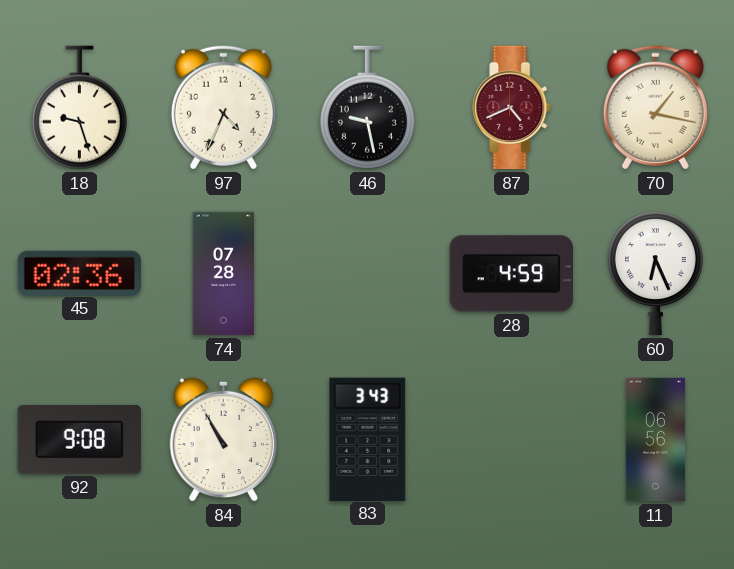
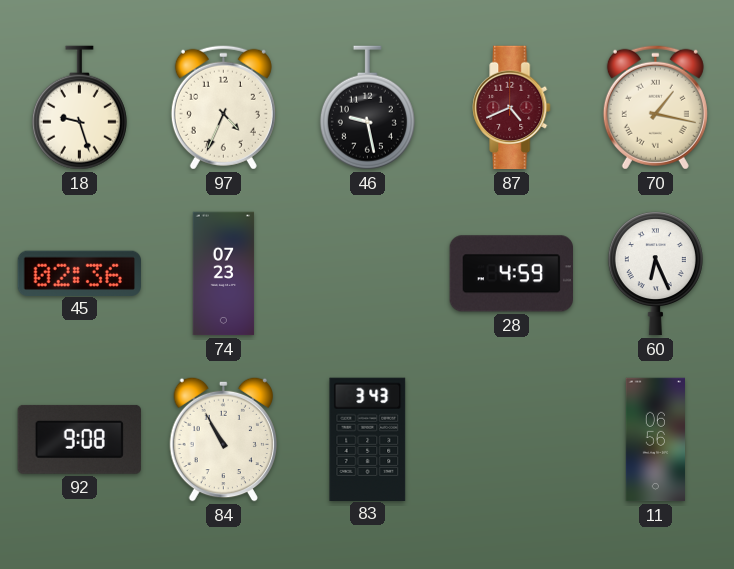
74: 07:28 -> 07:23
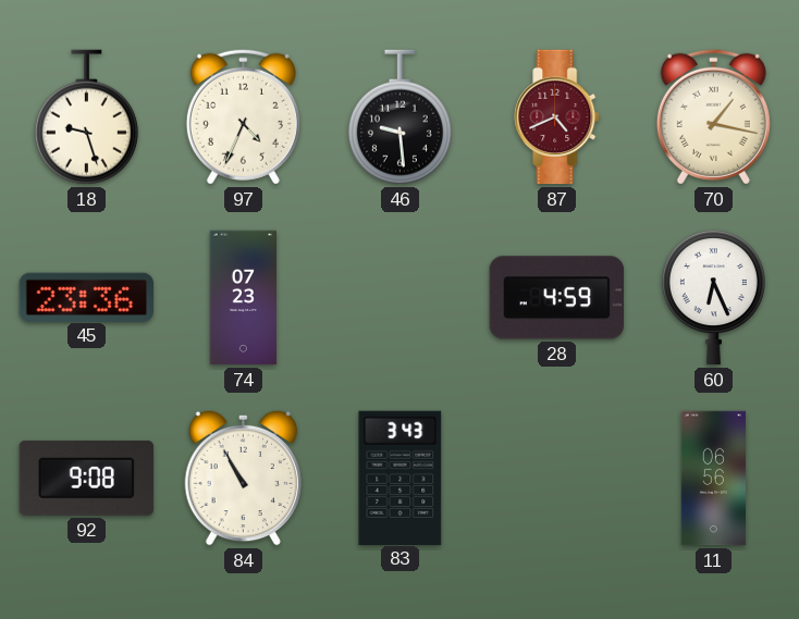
46: 9:28 -> 9:29
45: 02:36 -> 23:36
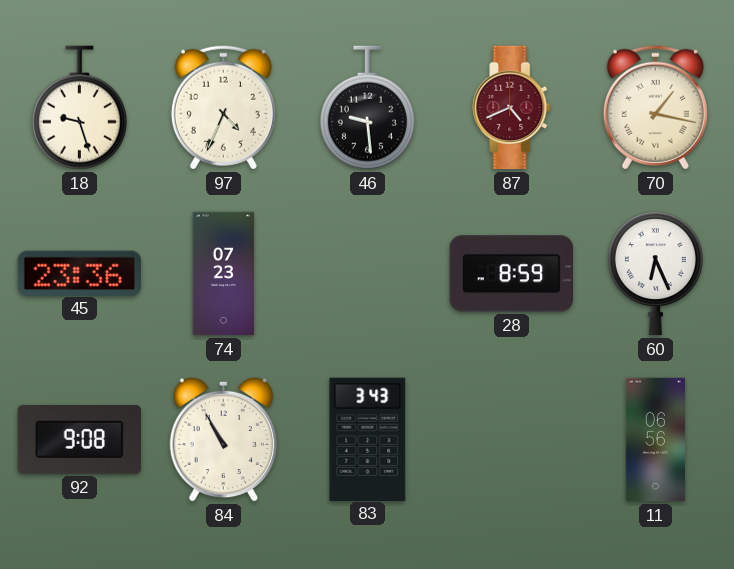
28: 4:59 -> 8:59
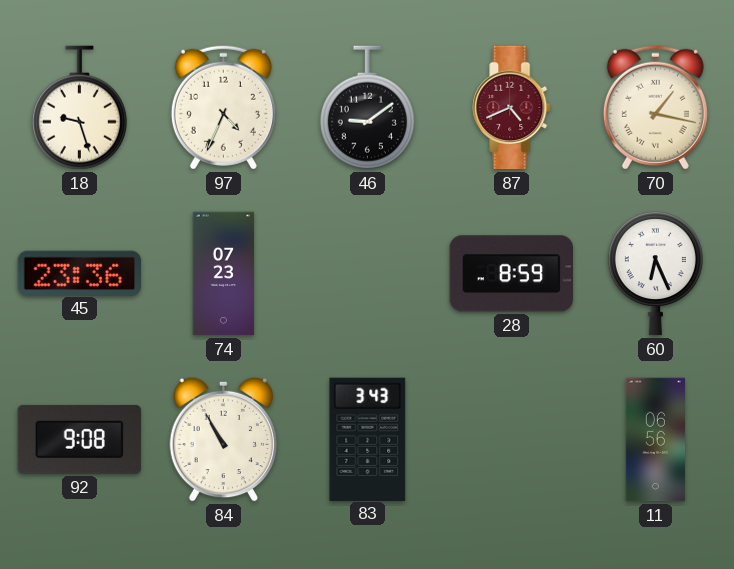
46: 9:29 -> 9:09
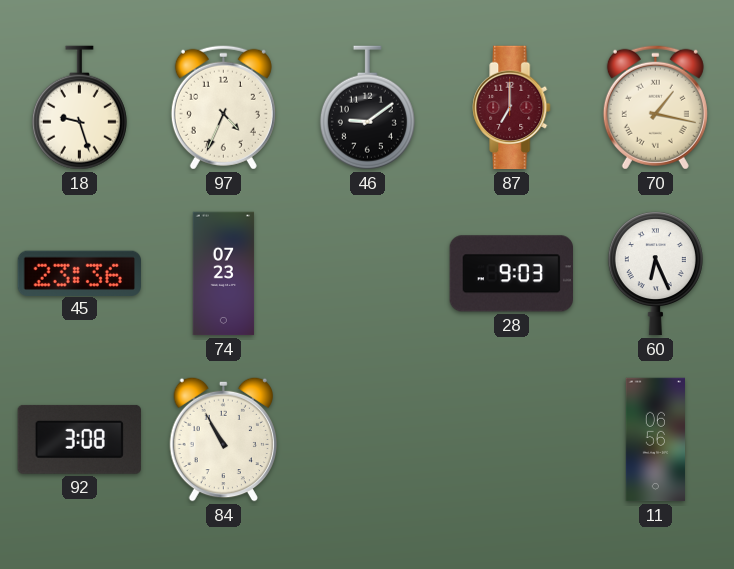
87: 4:41 -> 7:00
28: 8:59 -> 9:03
92: 9:08 -> 3:08
83: 3:43 -> none
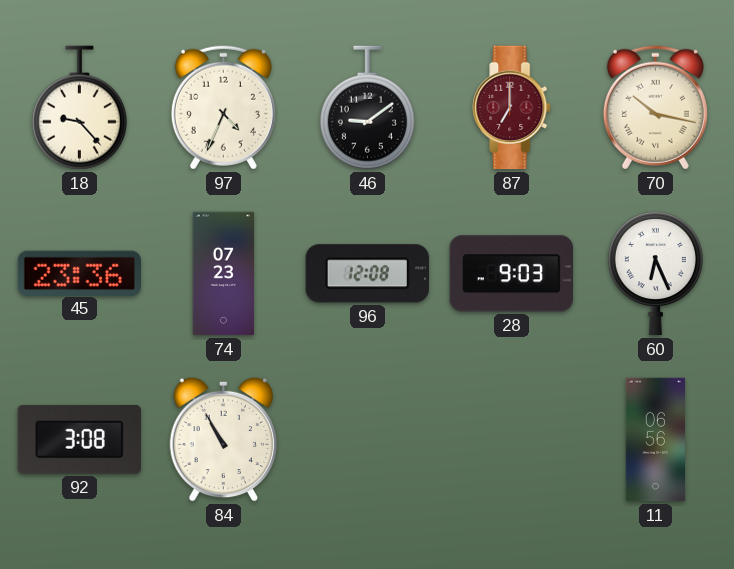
18: 9:27 -> 9:23
70: 1:17 -> 10:17
96: none -> 12:08
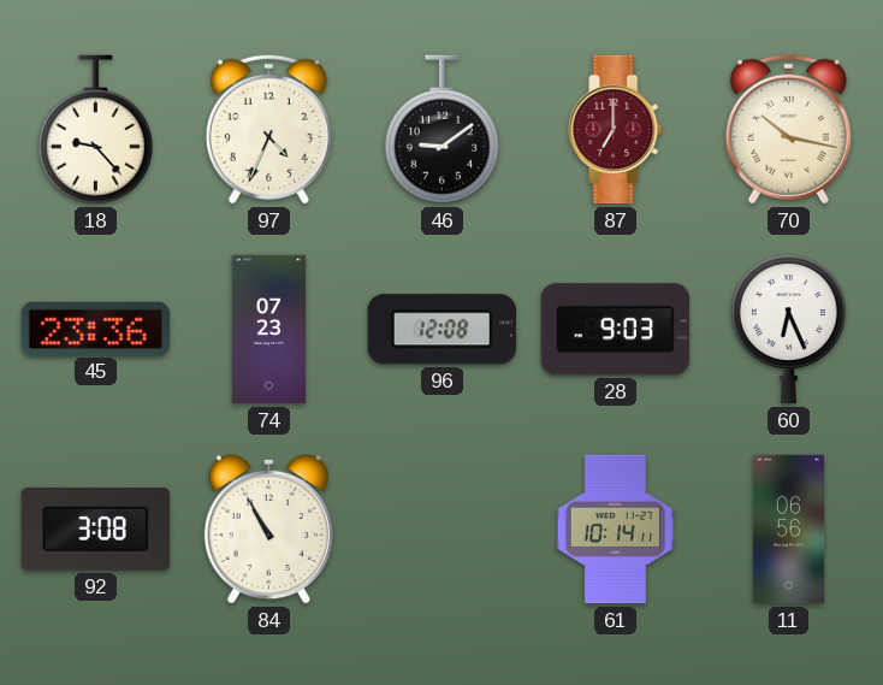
61: none -> 10:14
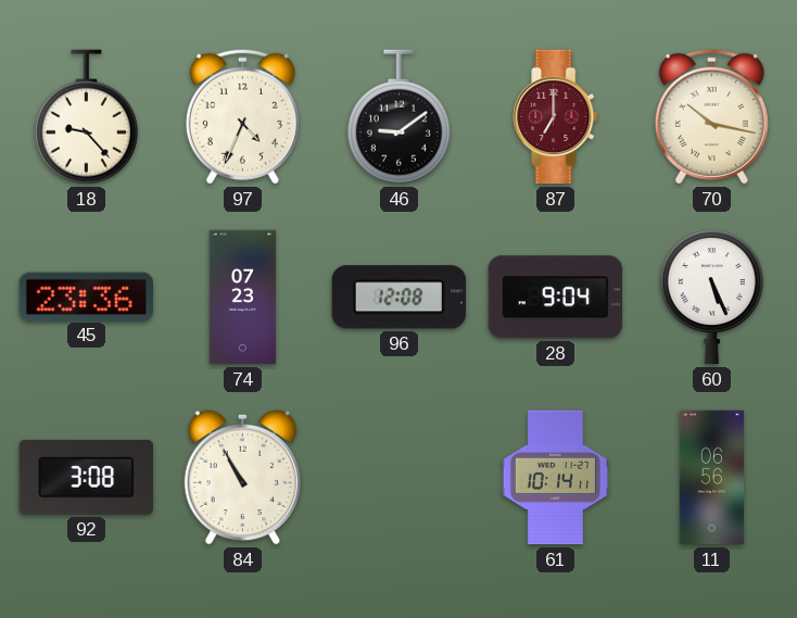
28: 9:03 -> 9:04
60: 6:26 -> 5:26
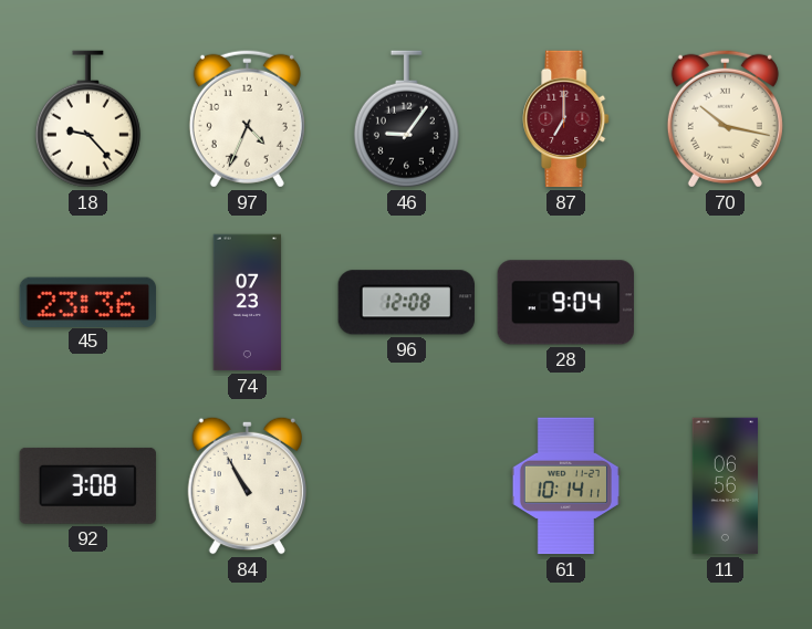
46: 9:09 -> 9:06
60: 5:26 -> none
